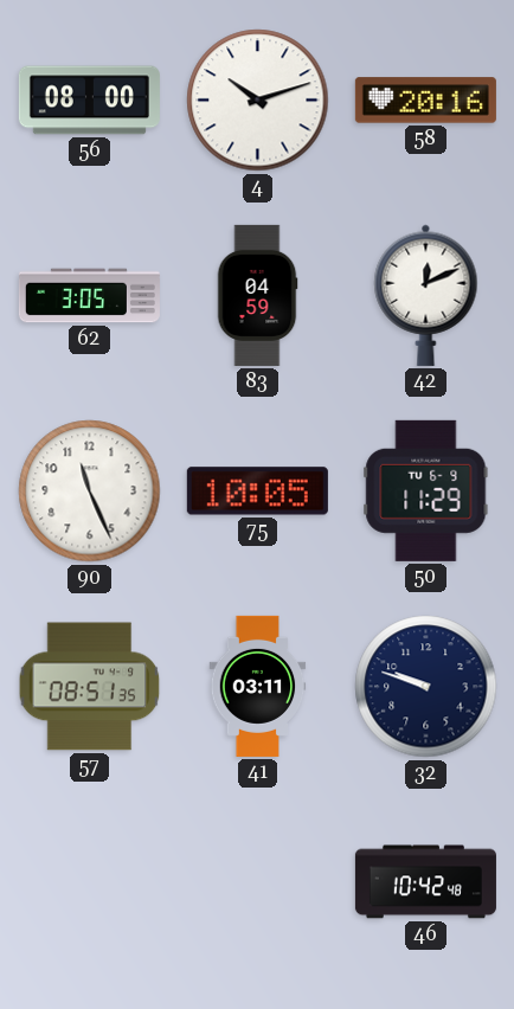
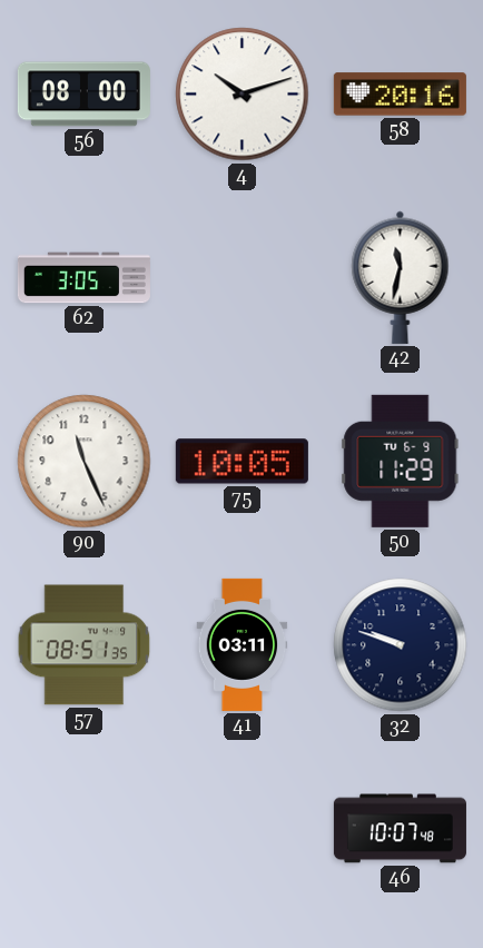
83: 04:59 -> none
42: 12:11 -> 11:32
46: 10:42 -> 10:07
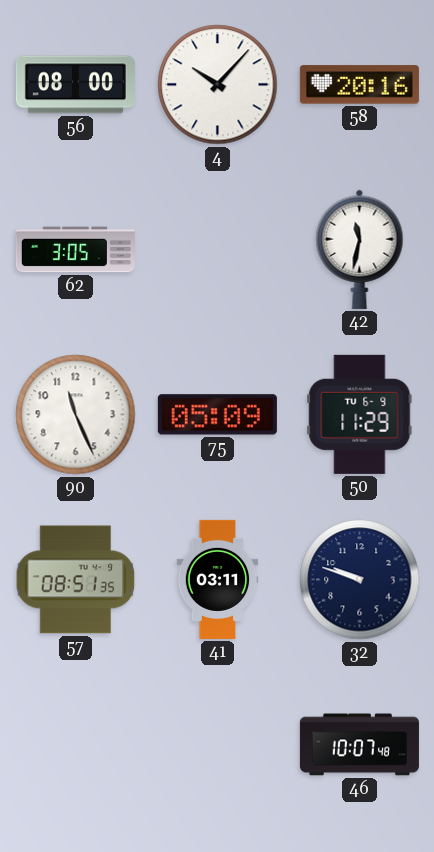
4: 10:12 -> 10:07
75: 10:05 -> 05:09
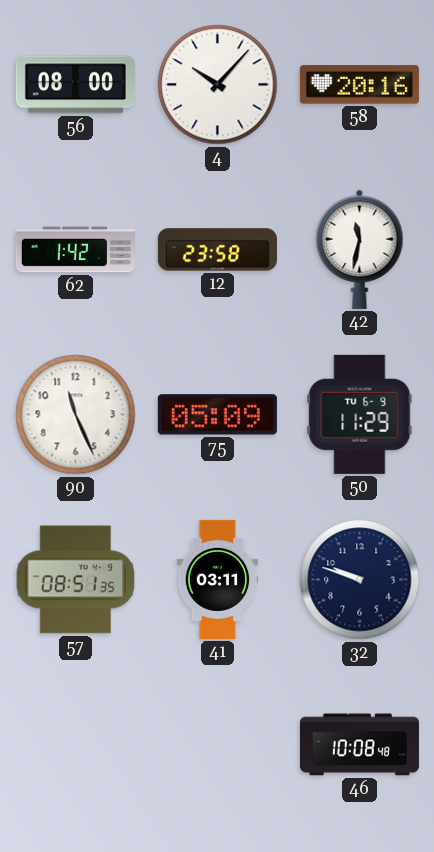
62: 3:05 -> 1:42
12: none -> 23:58
46: 10:07 -> 10:08
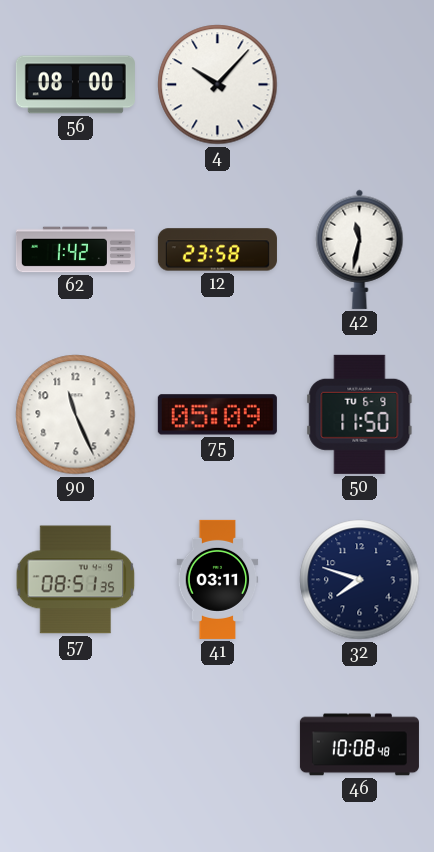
58: 20:16 -> none
50: 11:29 -> 11:50
32: 9:48 -> 7:48
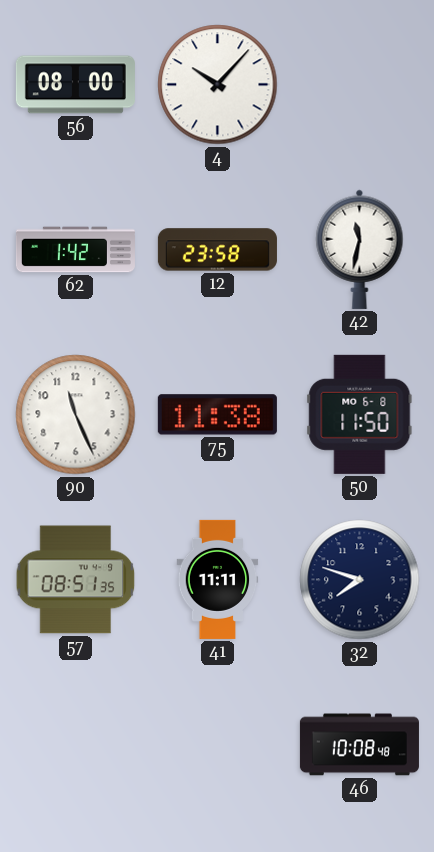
75: 05:09 -> 11:38
50 date: TU 6-9 -> MO 6-8
41: 03:11 -> 11:11
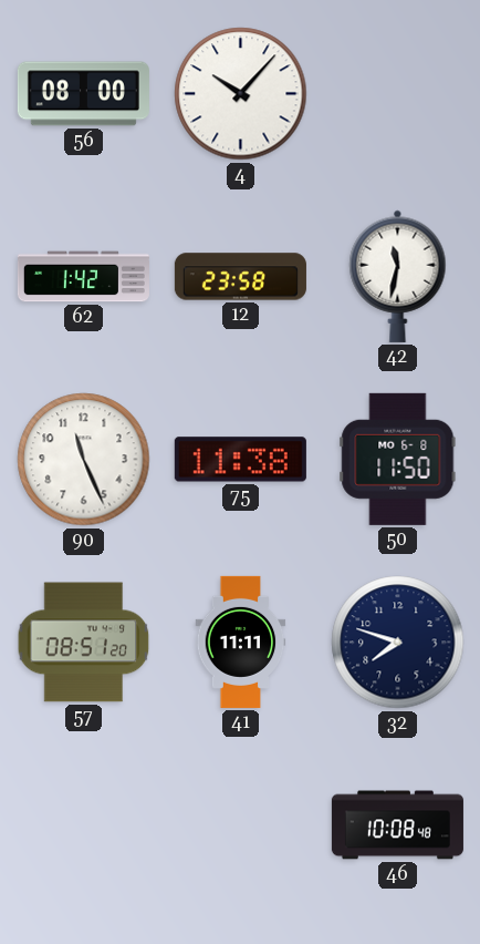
57: 08:51:35 -> 08:51:20
